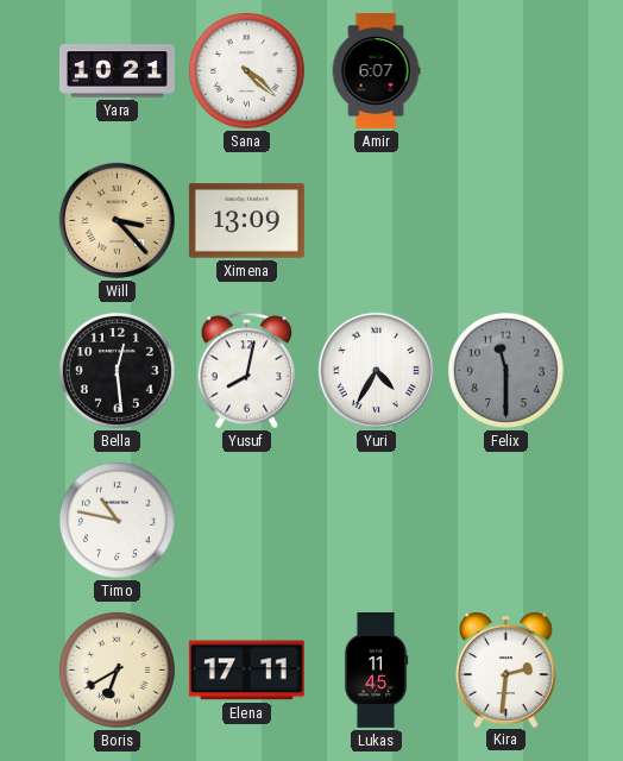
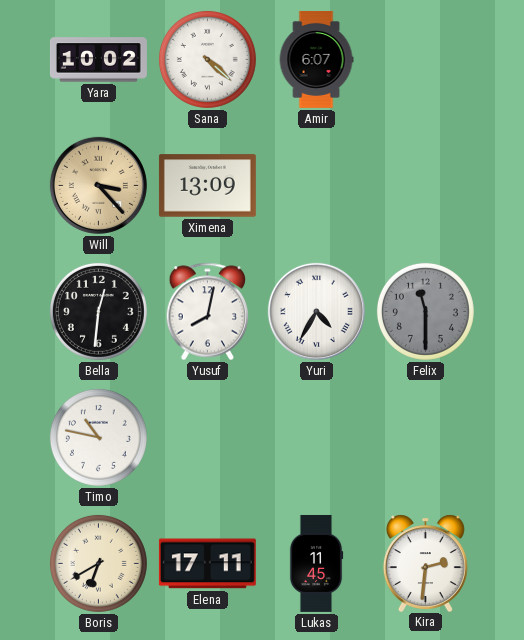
Yara: 10:21 -> 10:02
Bella: 12:29 -> 12:31
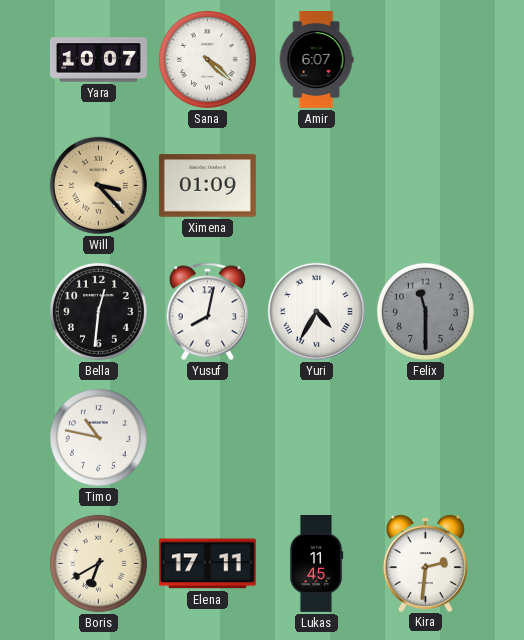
Yara: 10:02 -> 10:07
Ximena: 13:09 -> 01:09
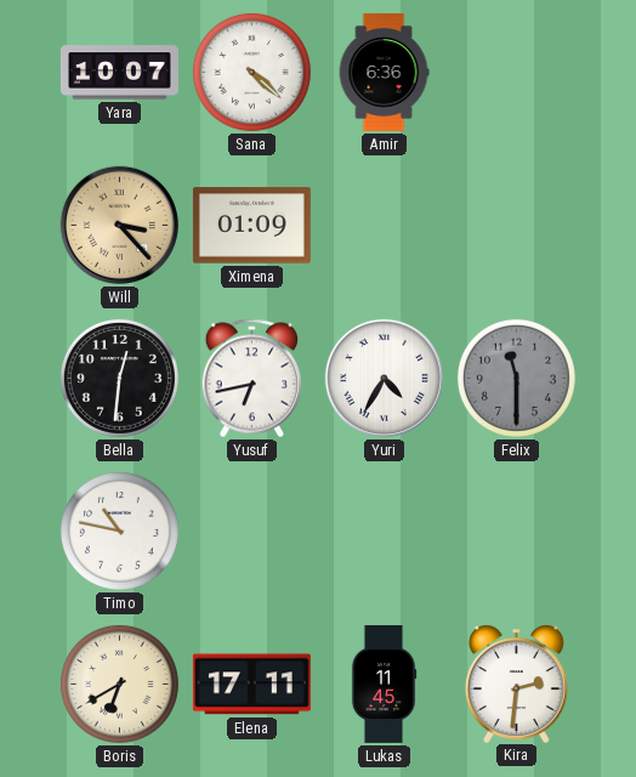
Amir: 6:07 -> 6:36
Yusuf: 8:02 -> 6:43
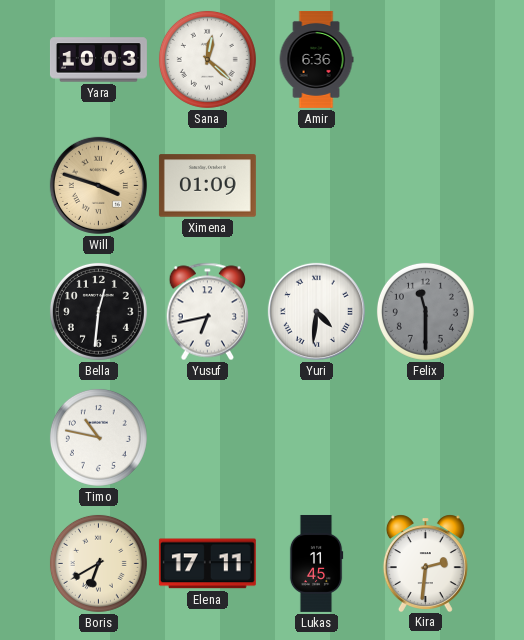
Yara: 10:07 -> 10:03
Sana: 4:22 -> 12:22
Will: 3:23 -> 3:48
Yuri: 4:35 -> 4:31
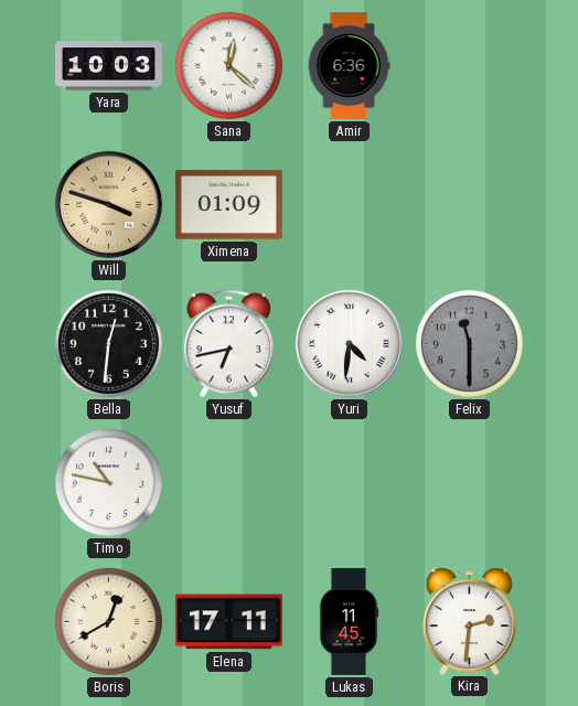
Boris: 6:40 -> 12:40
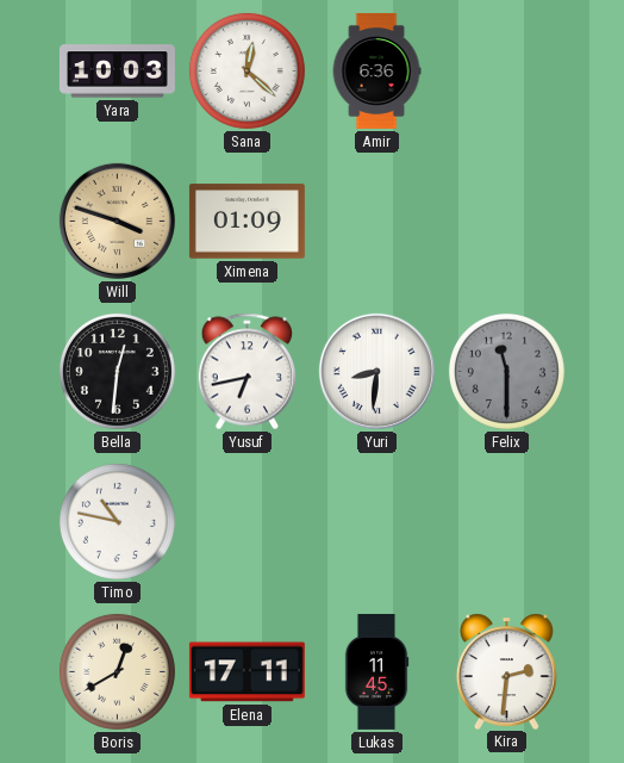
Yuri: 4:31 -> 8:31
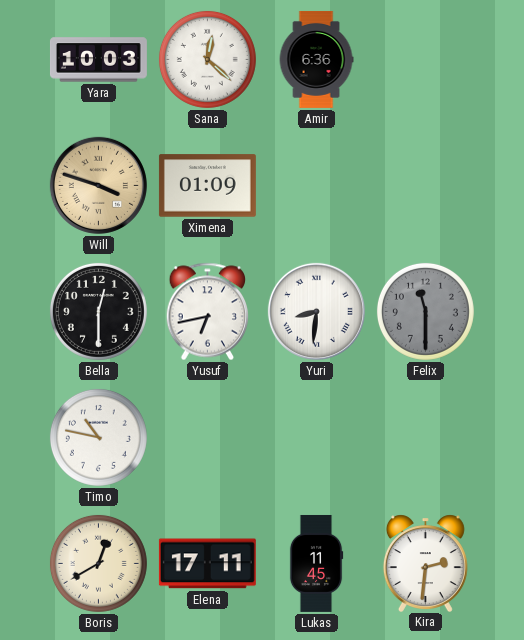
Bella: 12:31 -> 12:30
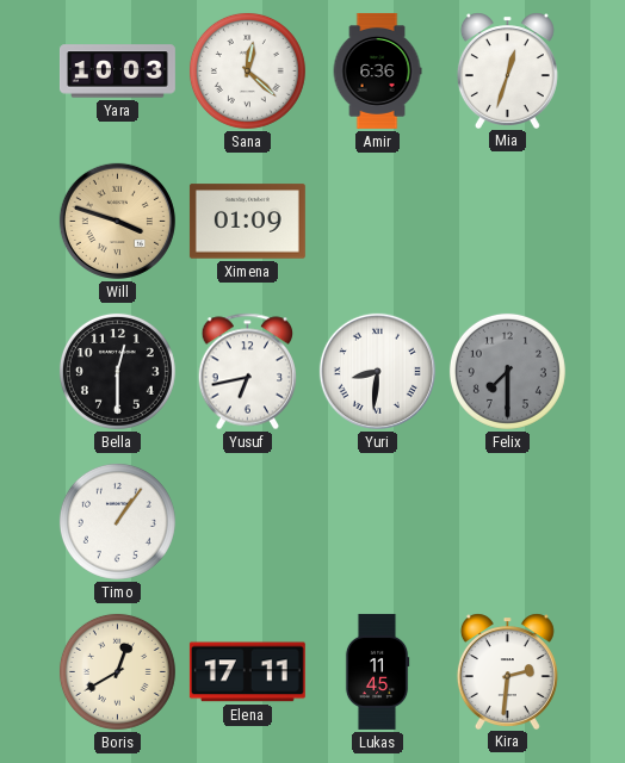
Mia: none -> 12:33
Felix: 11:30 -> 7:30
Timo: 10:47 -> 1:06
